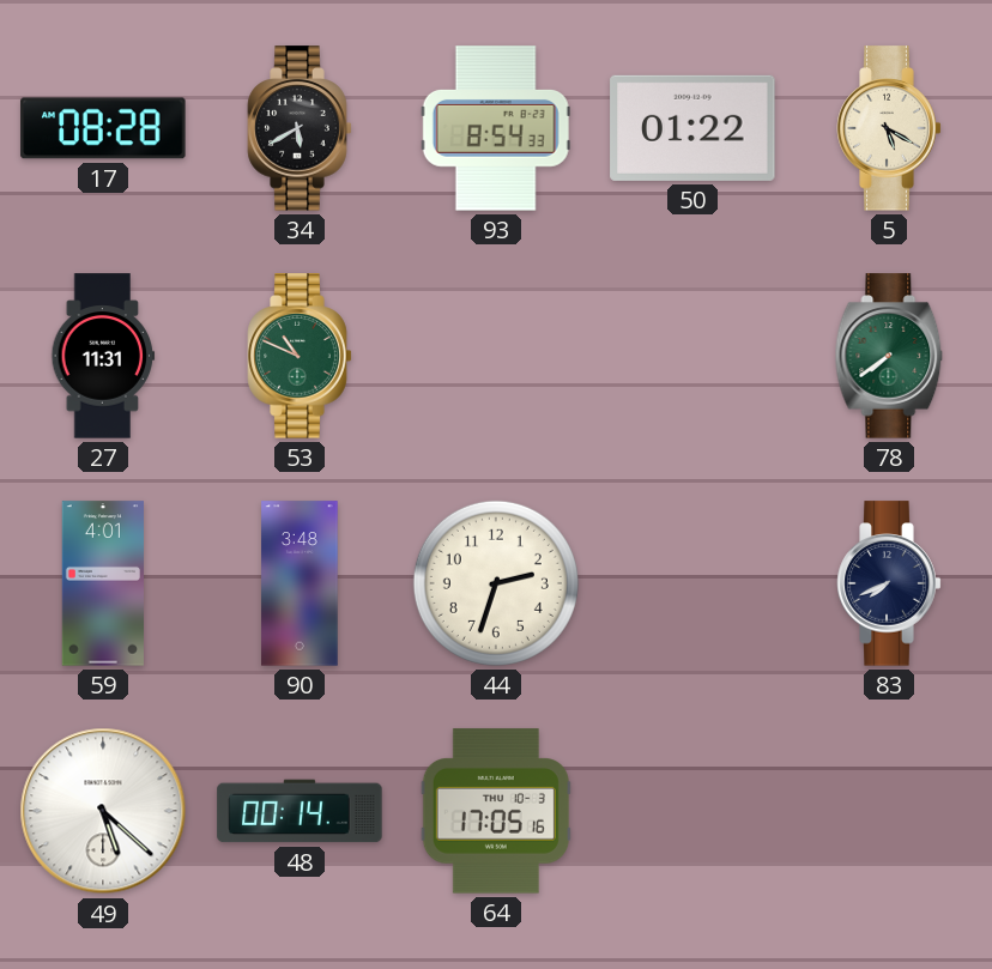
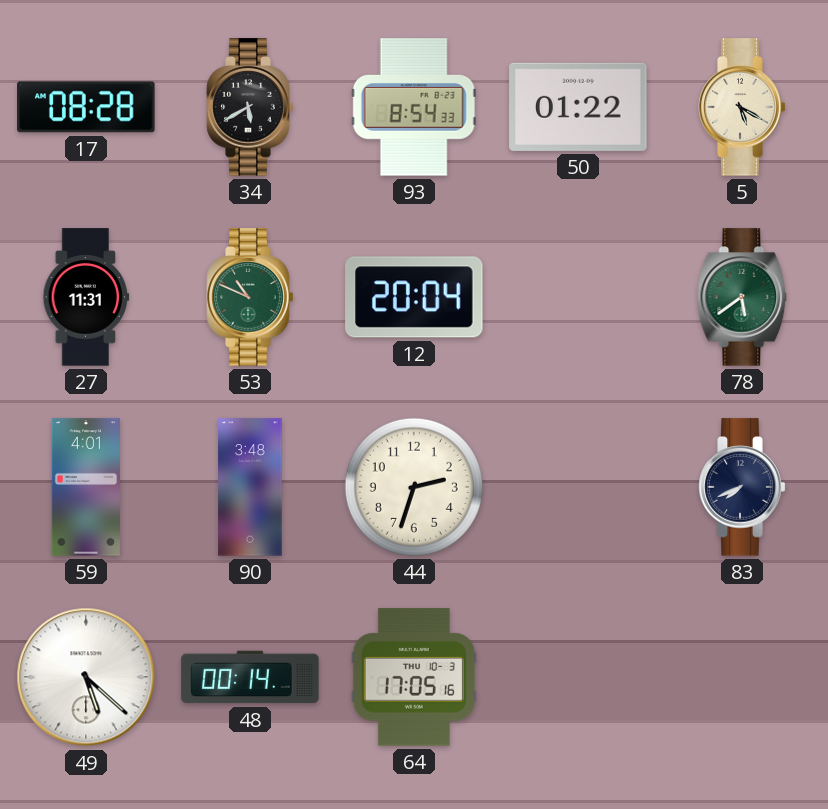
12: none -> 20:04
78: 7:39 -> 5:39
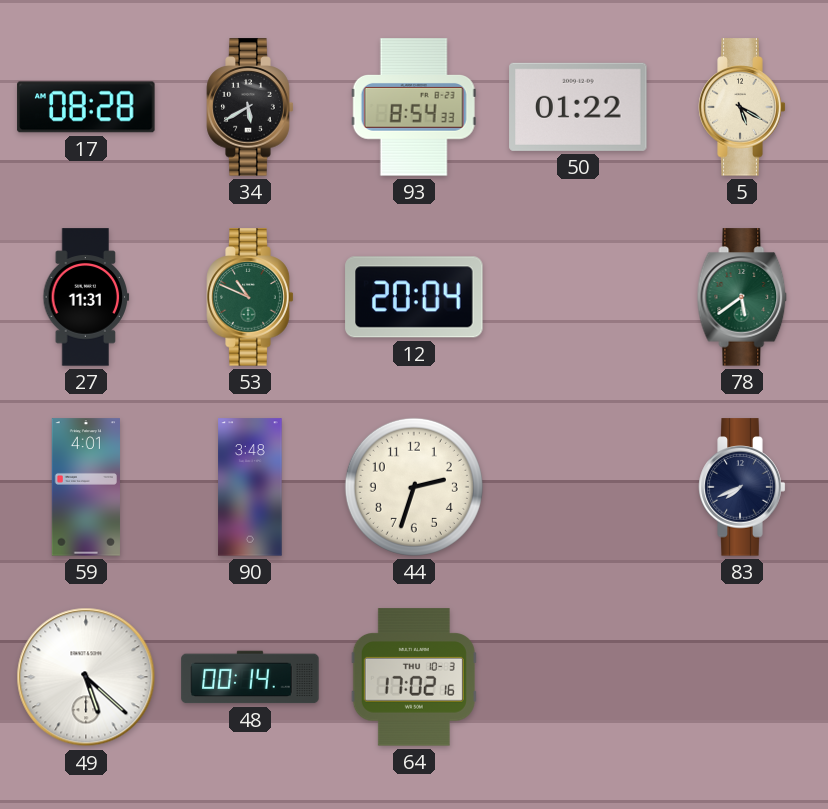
64: 17:05 -> 17:02
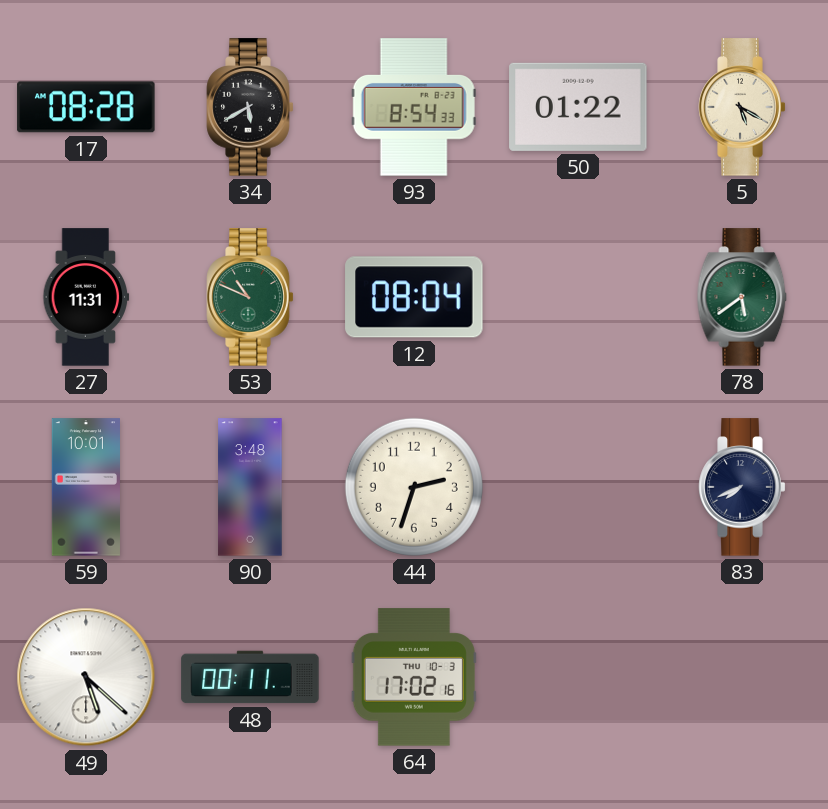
12: 20:04 -> 08:04
59: 4:01 -> 10:01
48: 00:14 -> 00:11
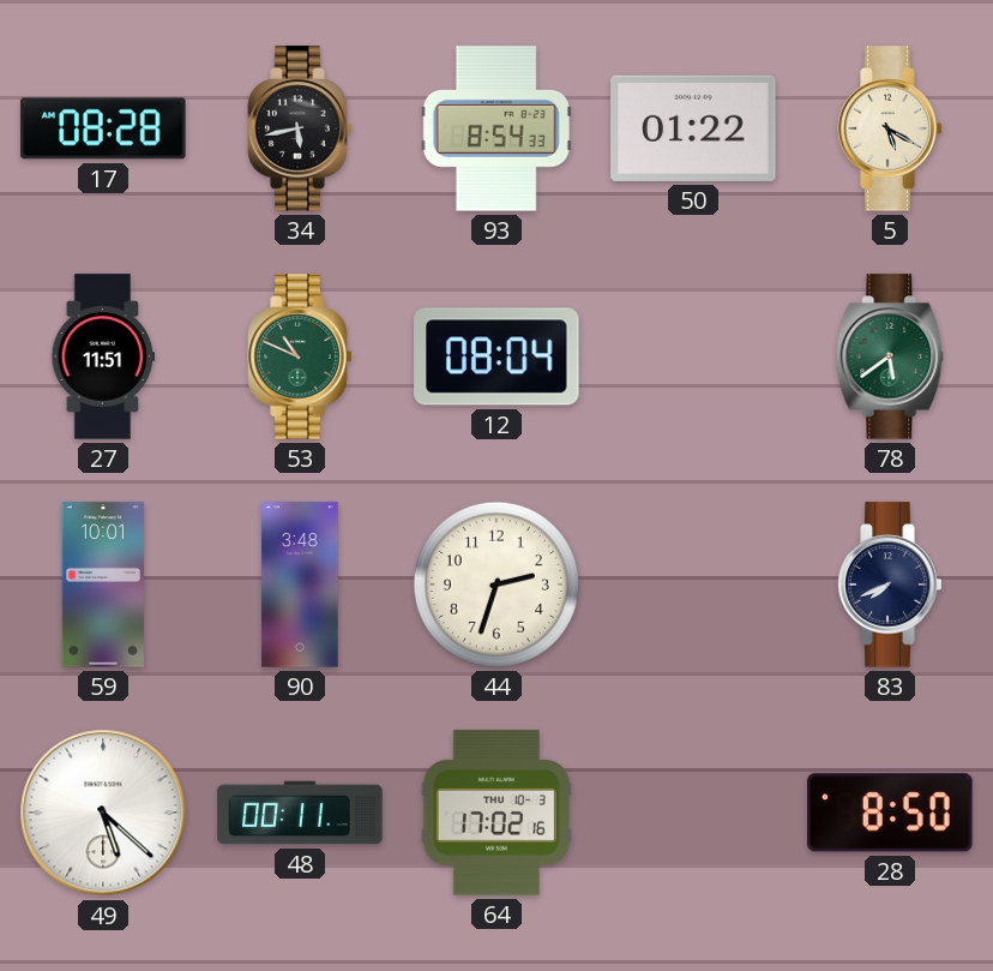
34: 5:40 -> 5:43
27: 11:31 -> 11:51
28: none -> 8:50
